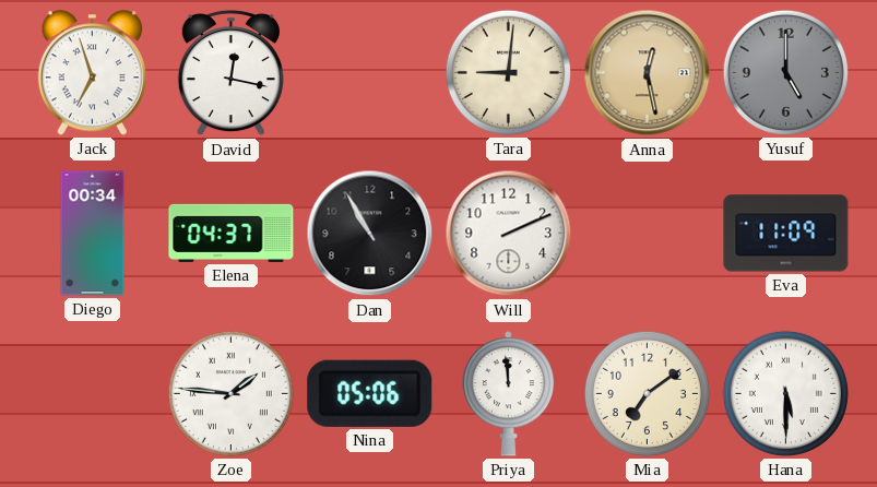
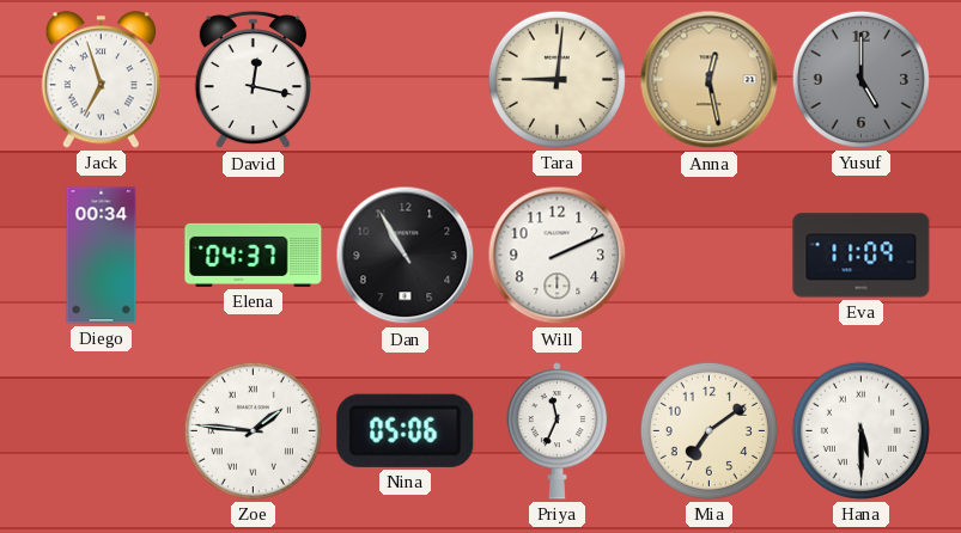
Priya: 11:59 -> 11:34
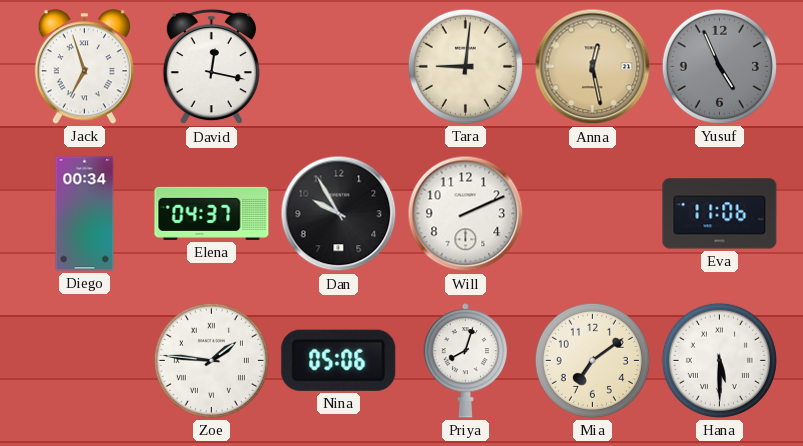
Yusuf: 5:00 -> 4:56
Dan: 10:55 -> 9:55
Eva: 11:09 -> 11:06
Priya: 11:34 -> 8:03
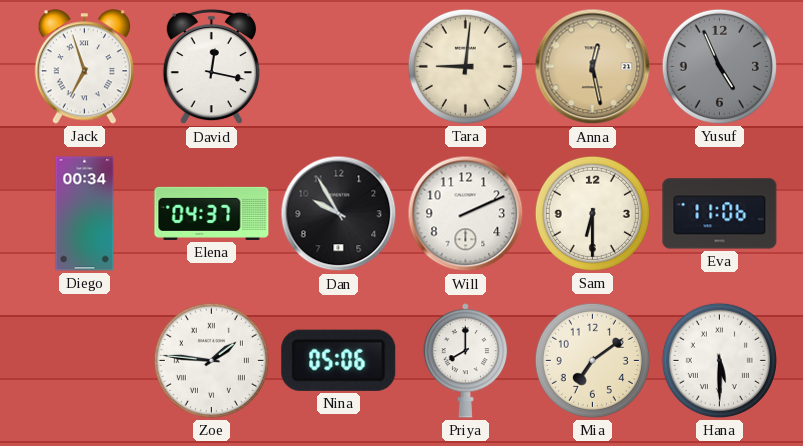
Sam: none -> 6:30
Priya: 8:03 -> 8:00
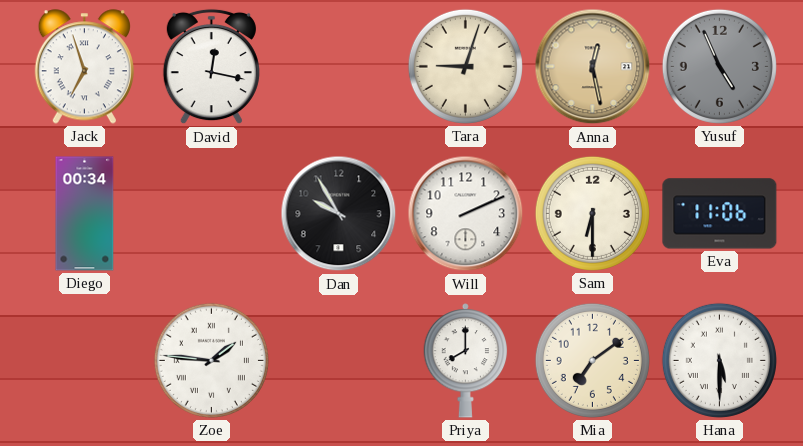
Tara: 9:01 -> 9:03
Elena: 04:37 -> none
Nina: 05:06 -> none
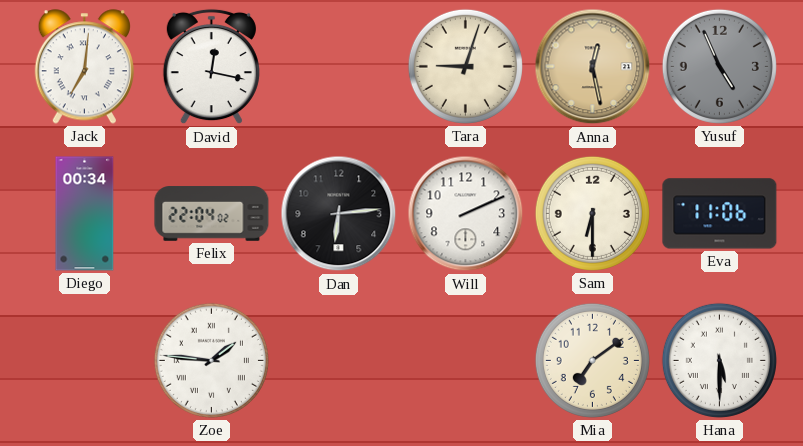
Jack: 6:57 -> 7:01
Felix: none -> 22:04
Dan: 9:55 -> 6:14
Priya: 8:00 -> none
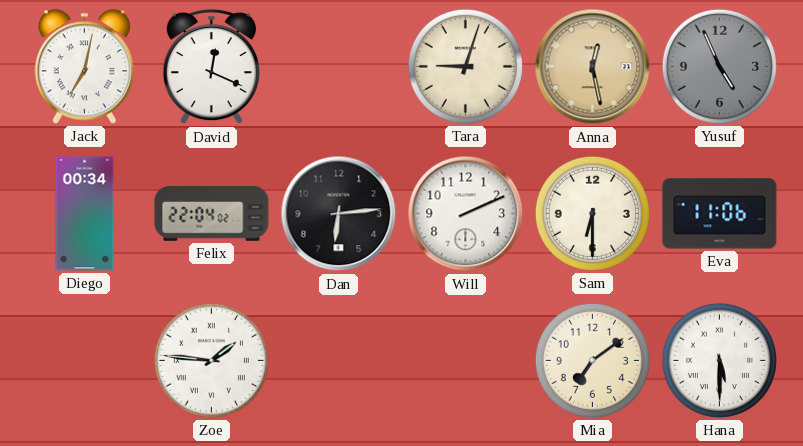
Jack: 7:01 -> 7:02
David: 12:17 -> 12:19
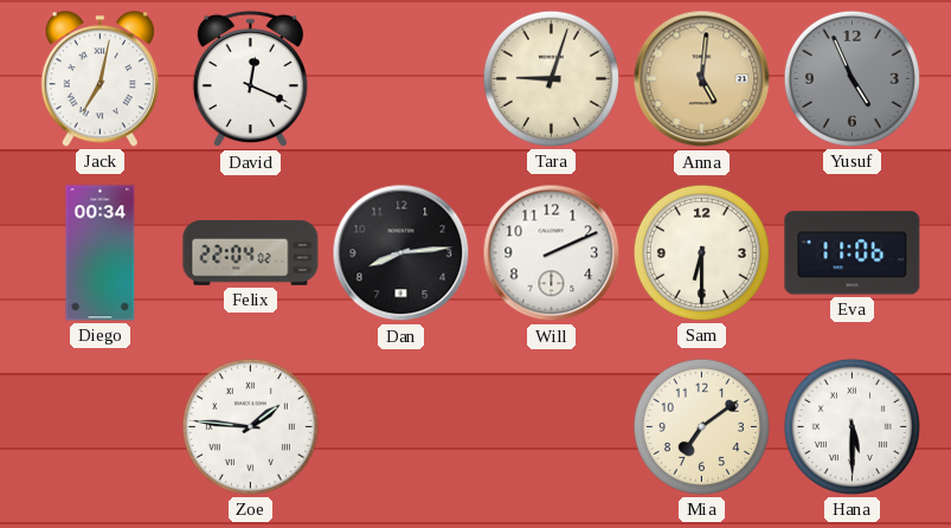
Anna: 12:28 -> 5:01
Dan: 6:14 -> 8:14
